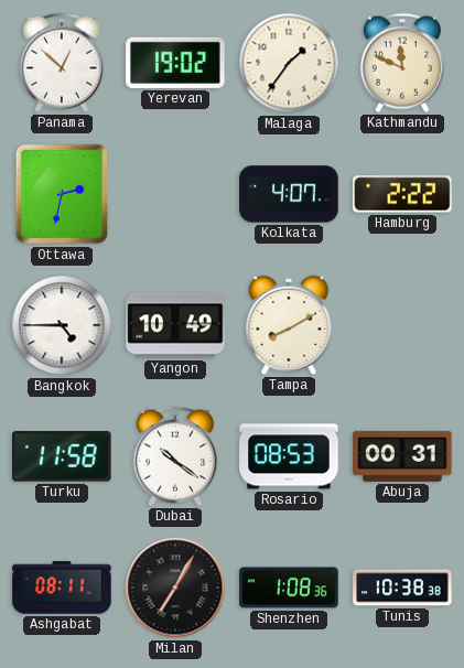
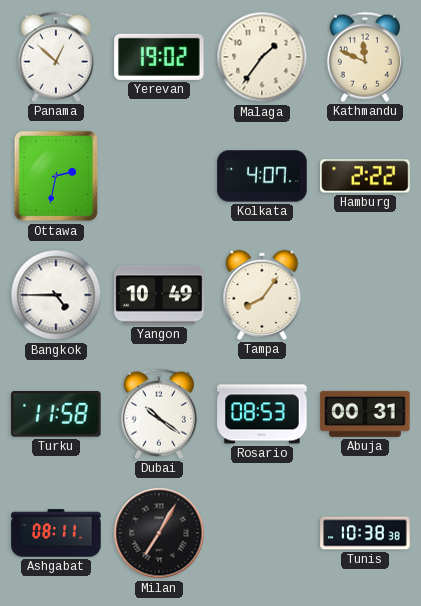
Tampa: 8:10 -> 8:06
Shenzhen: 1:08 -> none
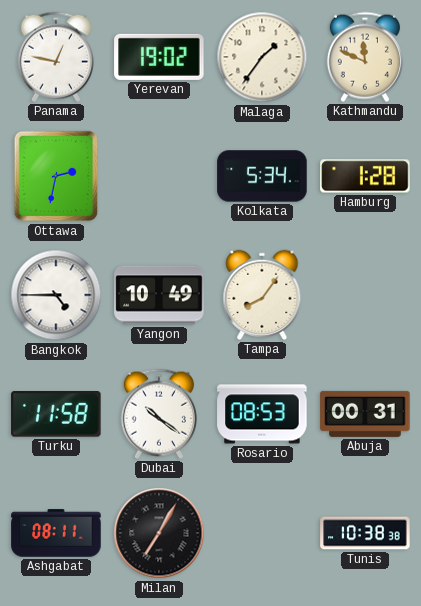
Panama: 12:52 -> 12:47
Kolkata: 4:07 -> 5:34
Hamburg: 2:22 -> 1:28
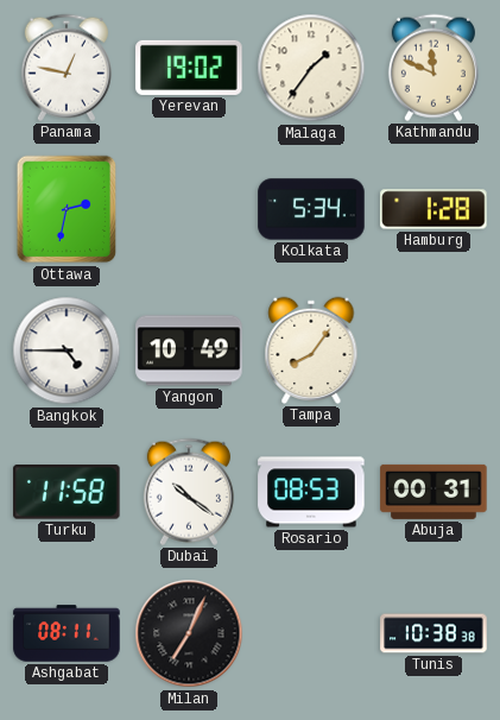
Milan: 7:05 -> 7:04
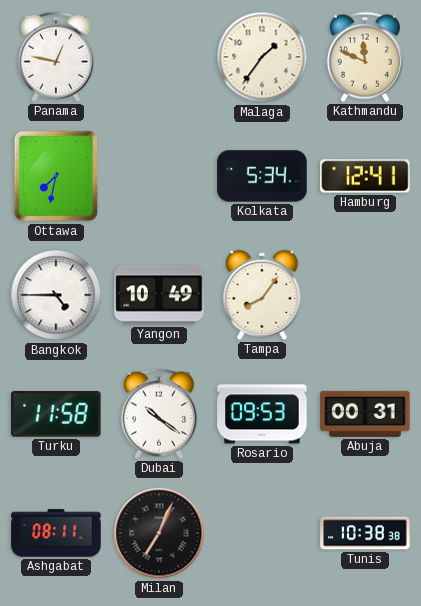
Yerevan: 19:02 -> none
Ottawa: 2:32 -> 7:32
Hamburg: 1:28 -> 12:41
Rosario: 08:53 -> 09:53
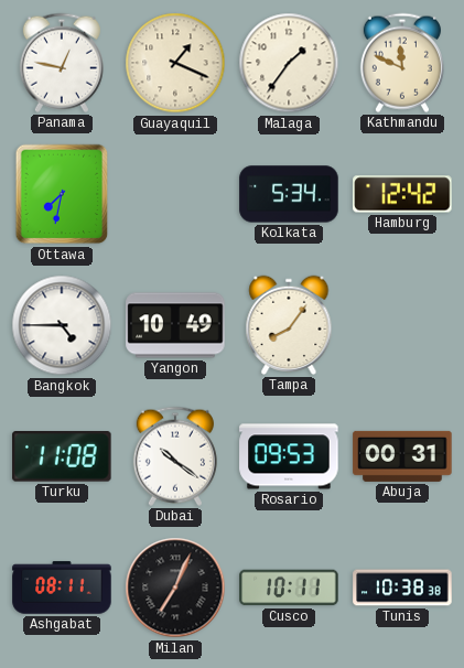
Guayaquil: none -> 1:19
Hamburg: 12:41 -> 12:42
Turku: 11:58 -> 11:08
Cusco: none -> 10:11
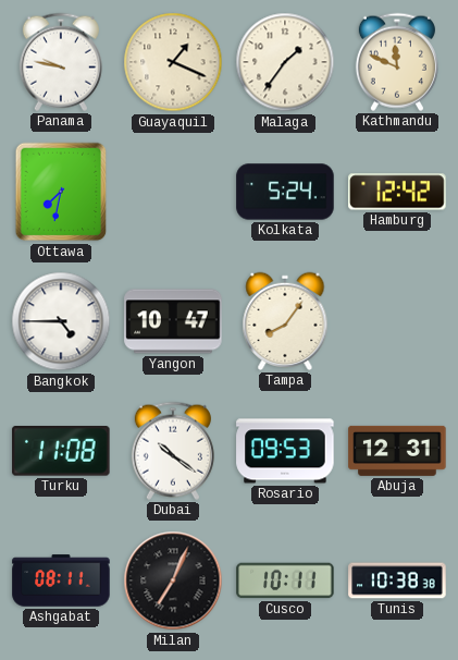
Panama: 12:47 -> 9:47
Kolkata: 5:34 -> 5:24
Yangon: 10:49 -> 10:47
Abuja: 00:31 -> 12:31
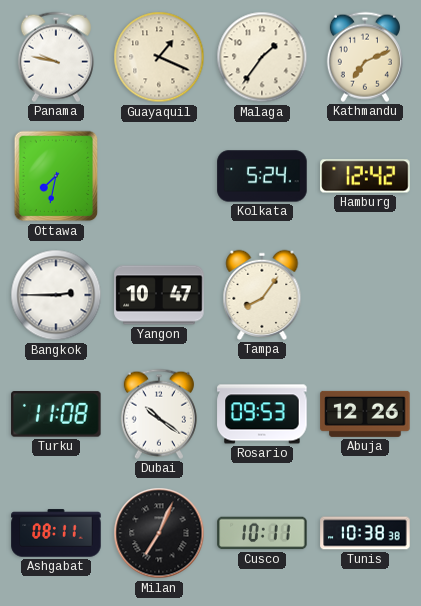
Kathmandu: 11:49 -> 7:11
Bangkok: 4:45 -> 2:45
Abuja: 12:31 -> 12:26
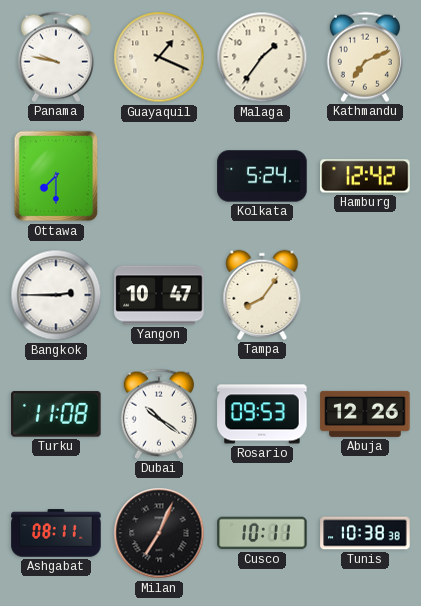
Ottawa: 7:32 -> 7:30
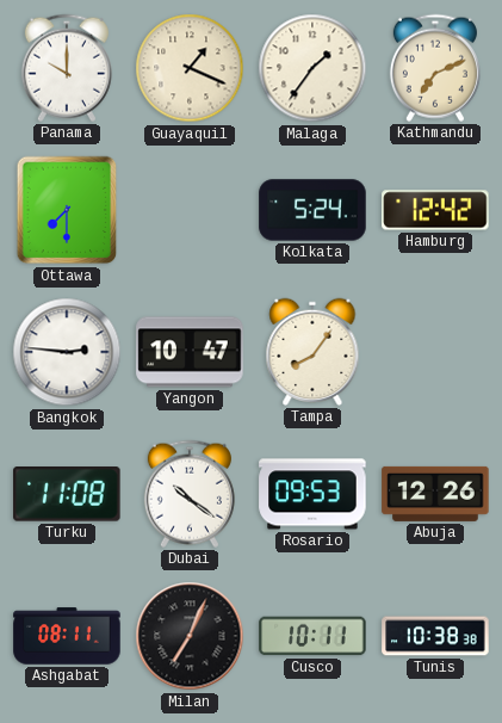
Panama: 9:47 -> 10:00
Bangkok: 2:45 -> 2:46
